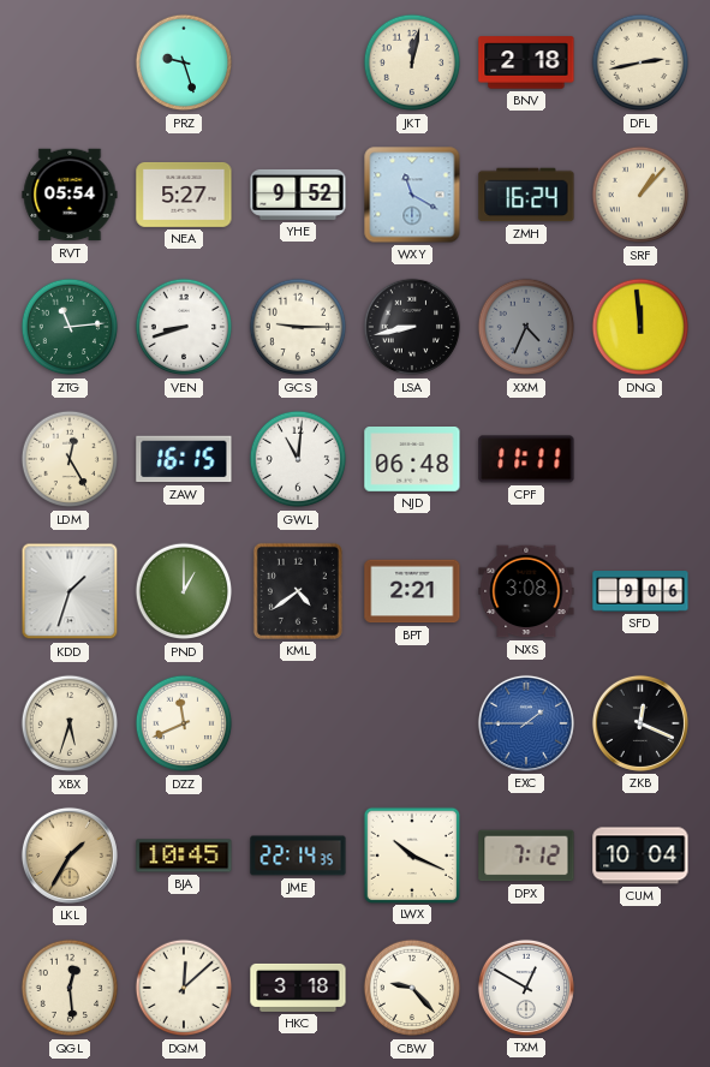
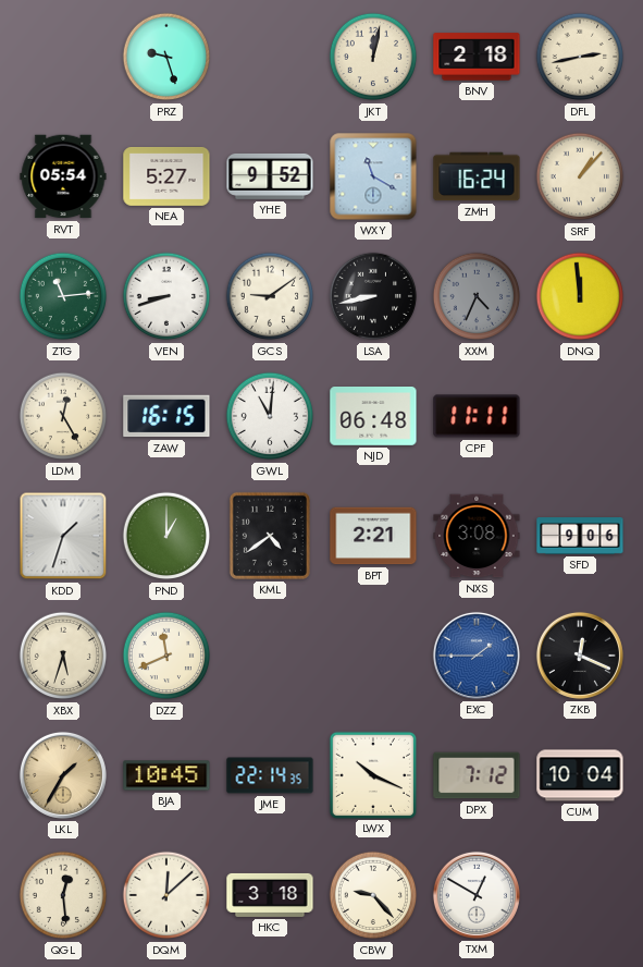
GCS: 9:15 -> 9:09
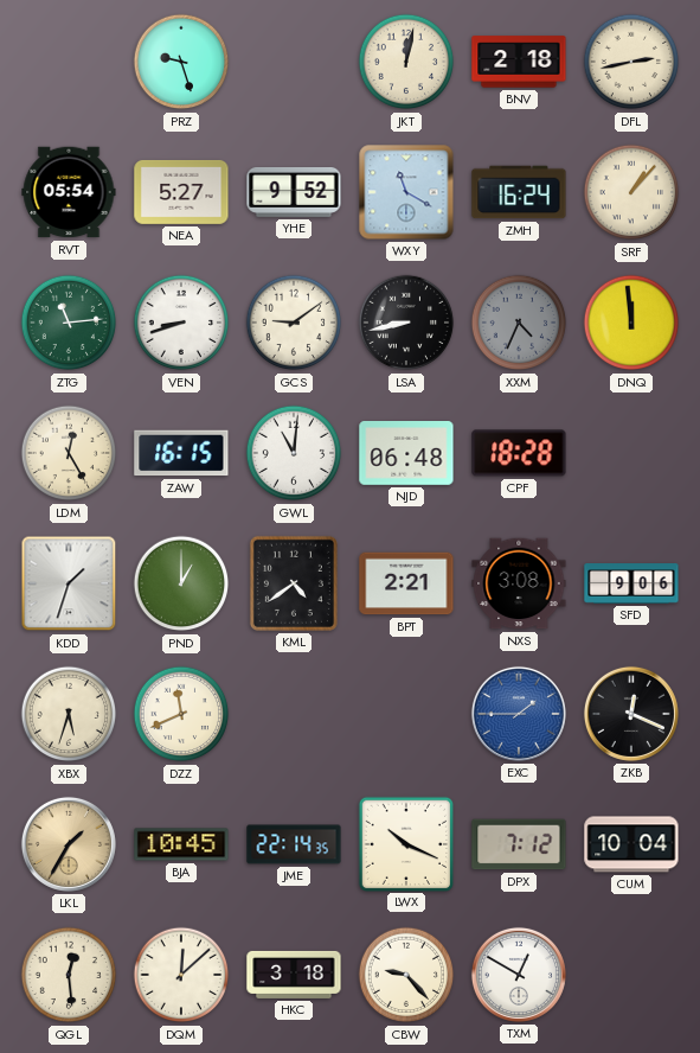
CPF: 11:11 -> 18:28
